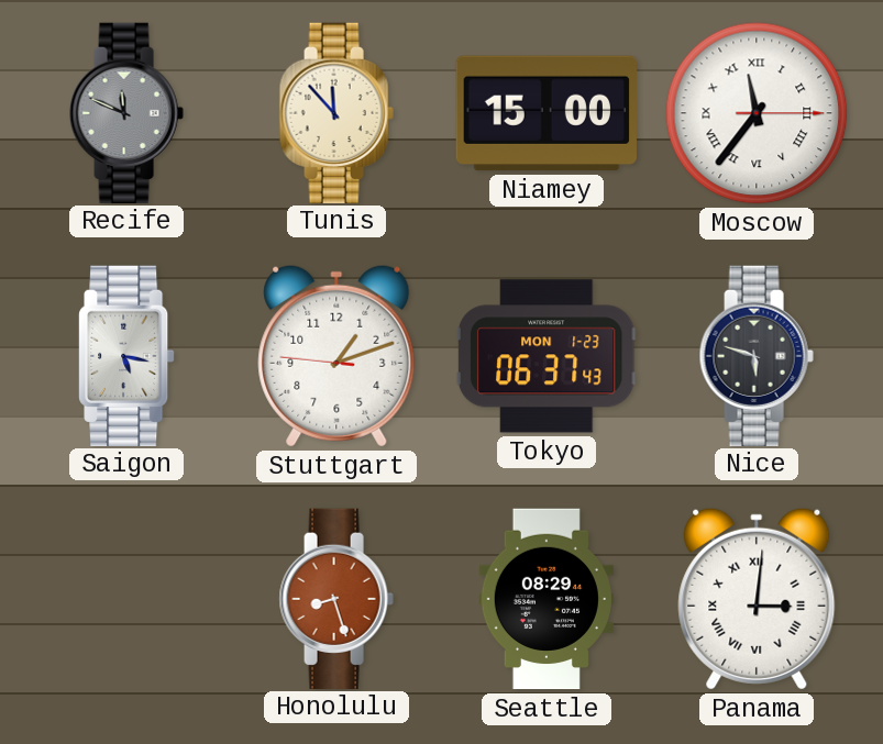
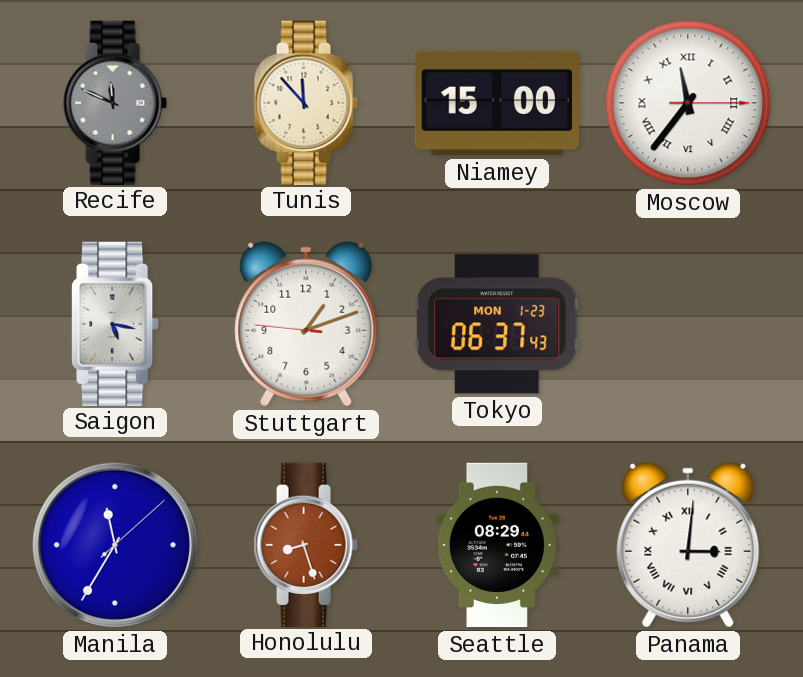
Nice: 5:48 -> none
Manila: none -> 11:35
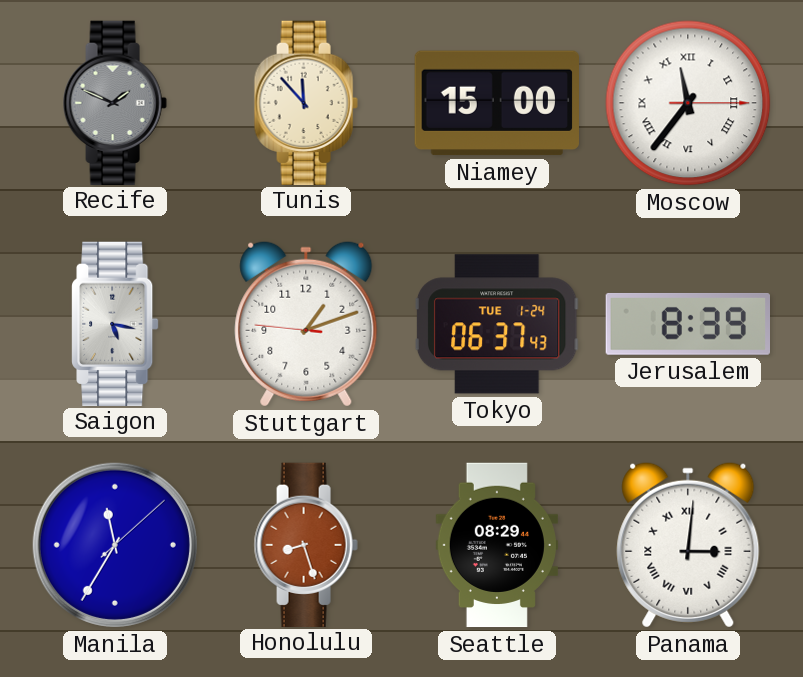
Recife: 11:49 -> 1:49
Tokyo date: MON 1-23 -> TUE 1-24
Jerusalem: none -> 8:39
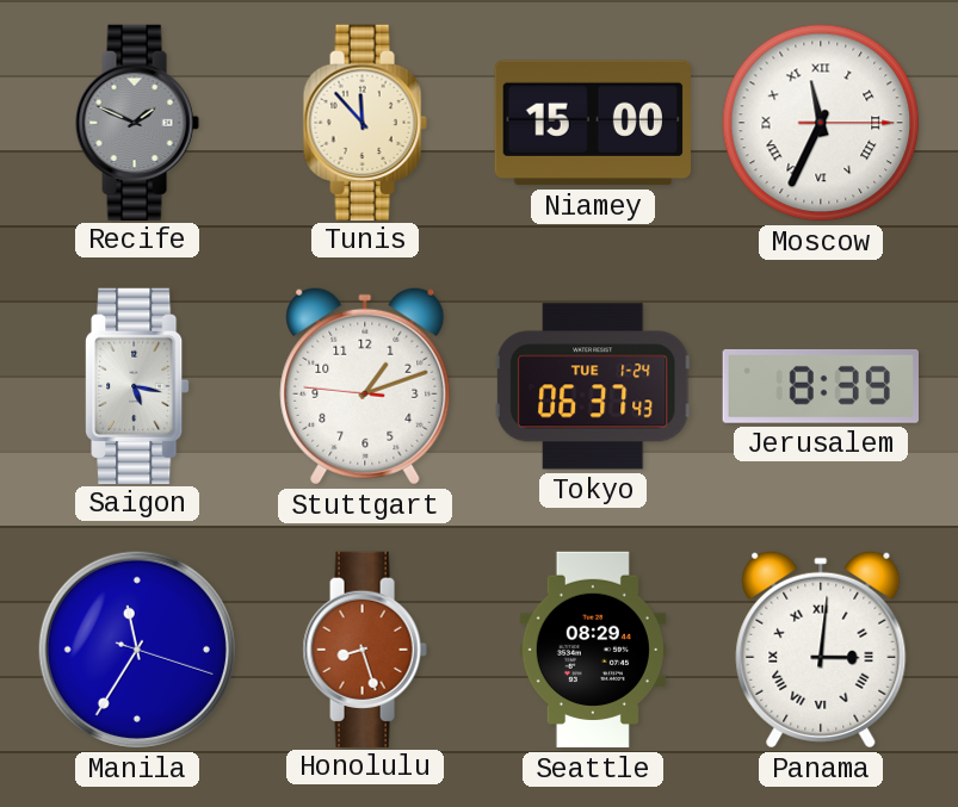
Moscow: 11:36 -> 11:34
Manila: 11:35:08 -> 11:35:18
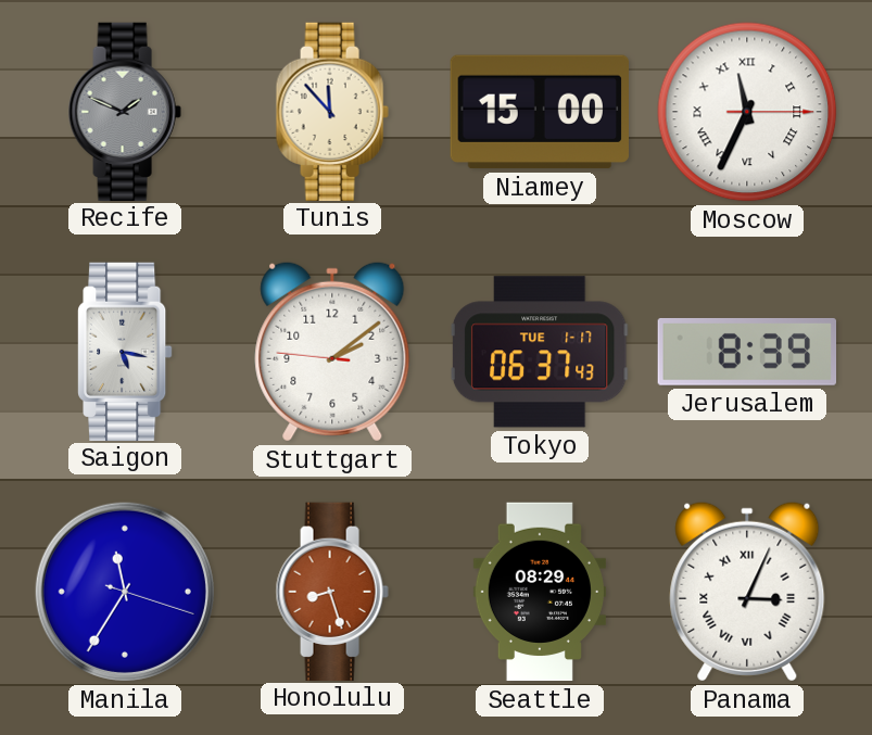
Stuttgart: 1:11 -> 2:08
Tokyo date: TUE 1-24 -> TUE 1-17
Panama: 3:01 -> 3:04
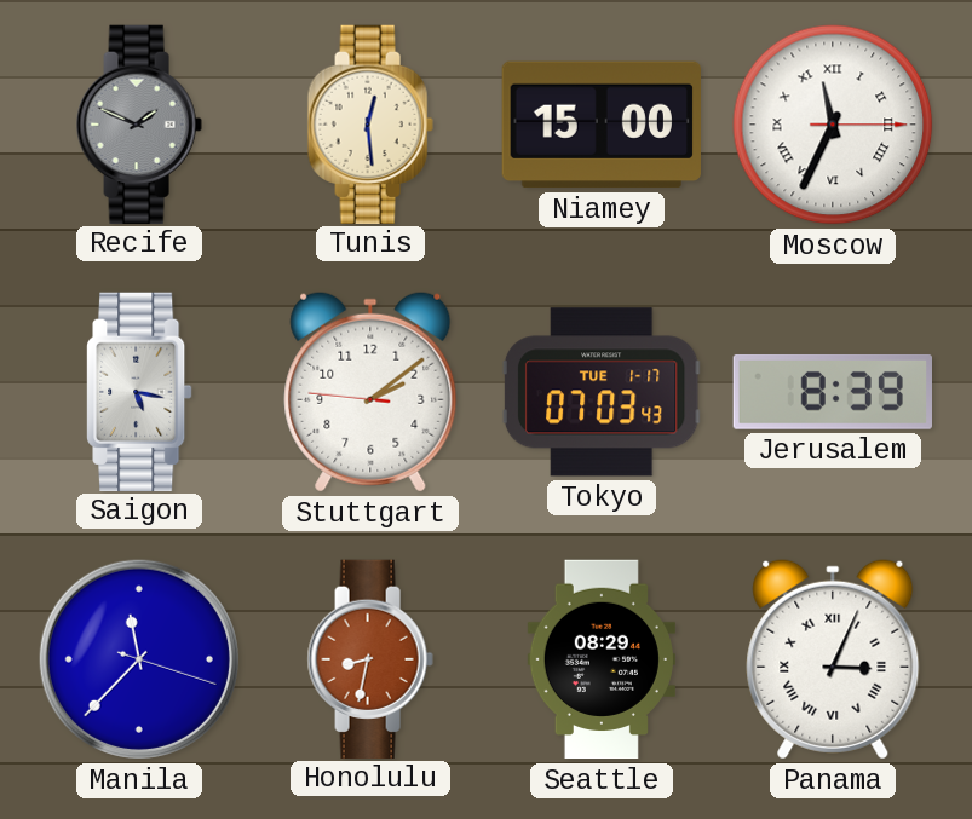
Tunis: 11:53 -> 12:29
Tokyo: 06:37 -> 07:03
Manila: 11:35 -> 11:37
Honolulu: 8:27 -> 8:32
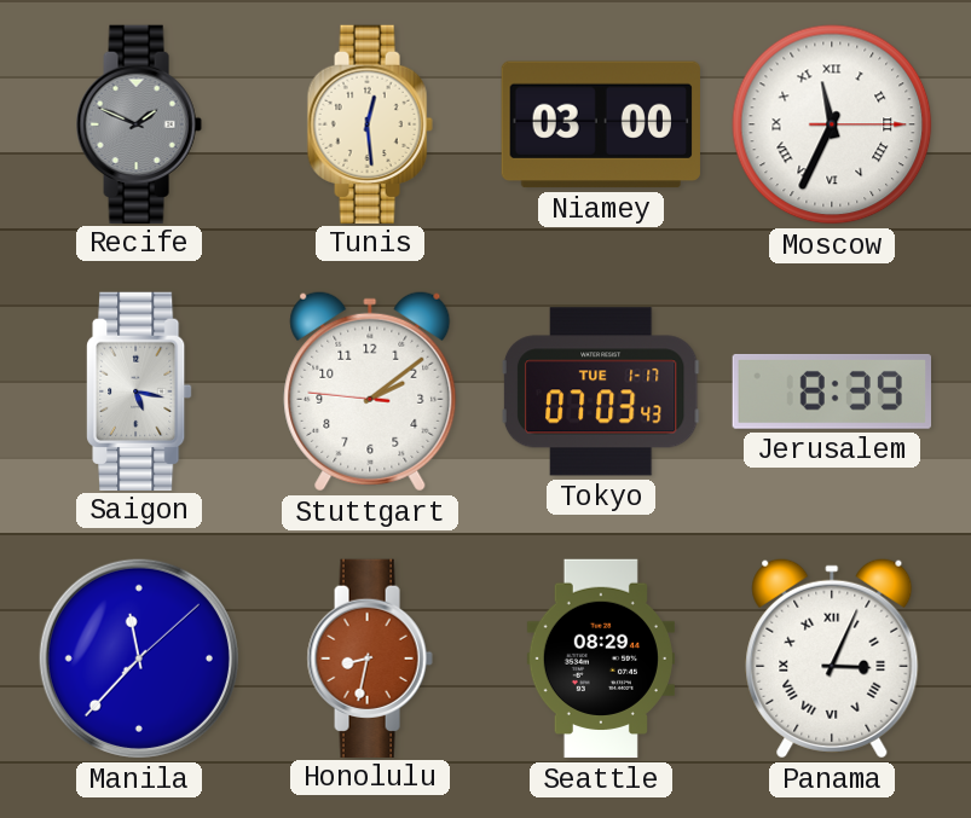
Niamey: 15:00 -> 03:00
Manila: 11:37:18 -> 11:37:08
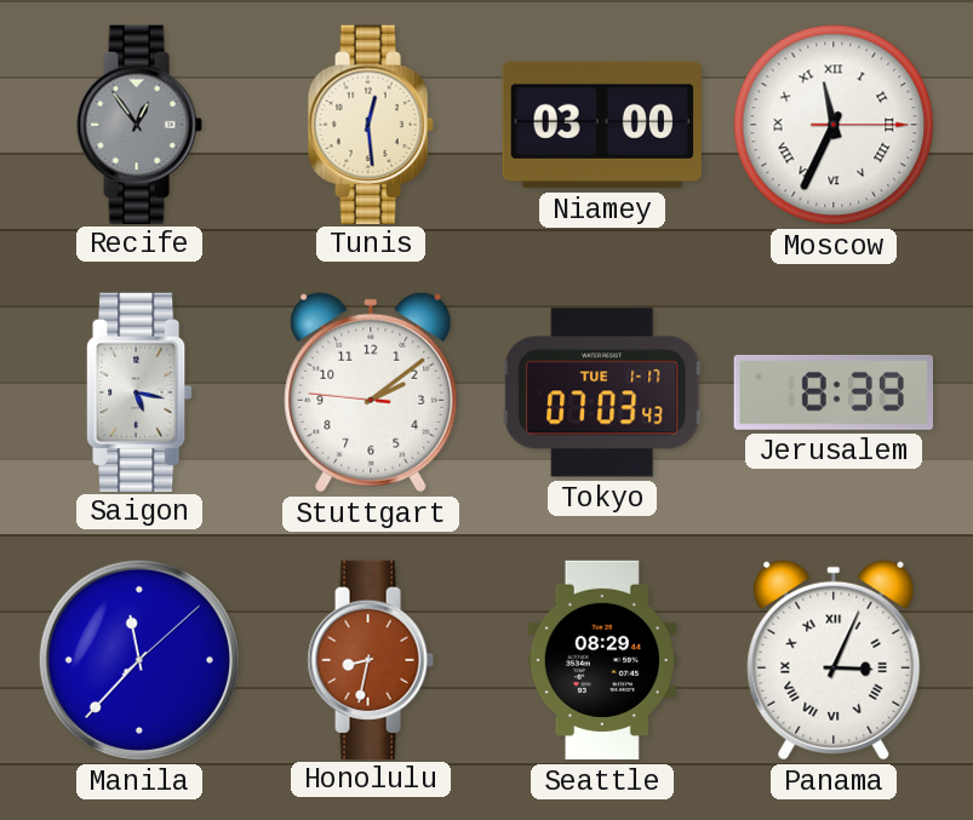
Recife: 1:49 -> 12:54
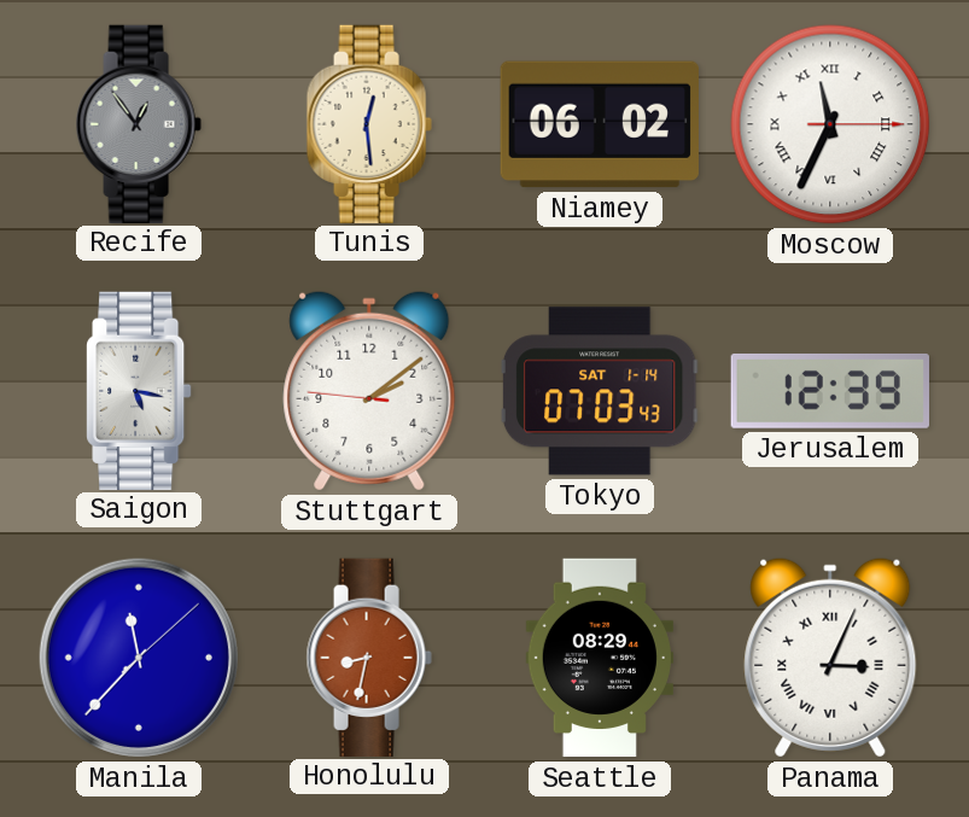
Niamey: 03:00 -> 06:02
Tokyo date: TUE 1-17 -> SAT 1-14
Jerusalem: 8:39 -> 12:39
